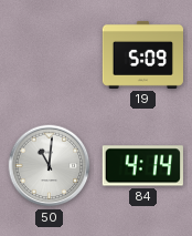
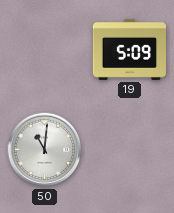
84: 4:14 -> none
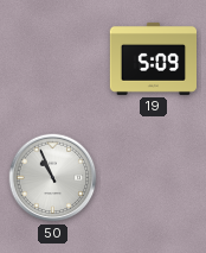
50: 11:01 -> 10:56
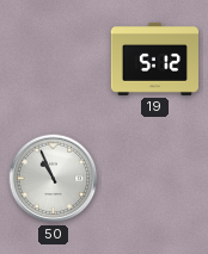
19: 5:09 -> 5:12
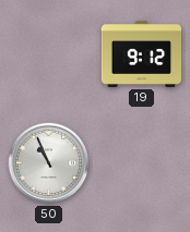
19: 5:12 -> 9:12
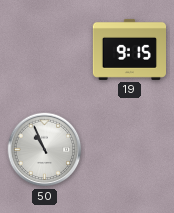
19: 9:12 -> 9:15
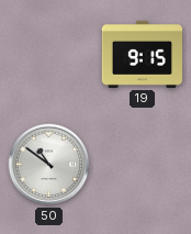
50: 10:56 -> 10:51
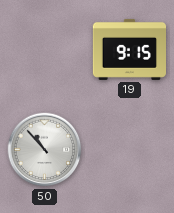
50: 10:51 -> 10:53
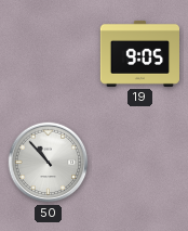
19: 9:15 -> 9:05
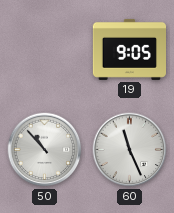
60: none -> 11:26
